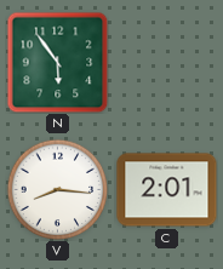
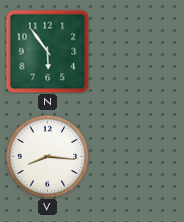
C: 2:01 -> none
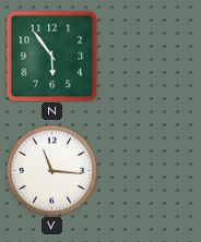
V: 8:16 -> 11:16
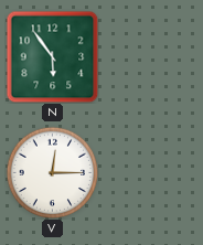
V: 11:16 -> 12:15
